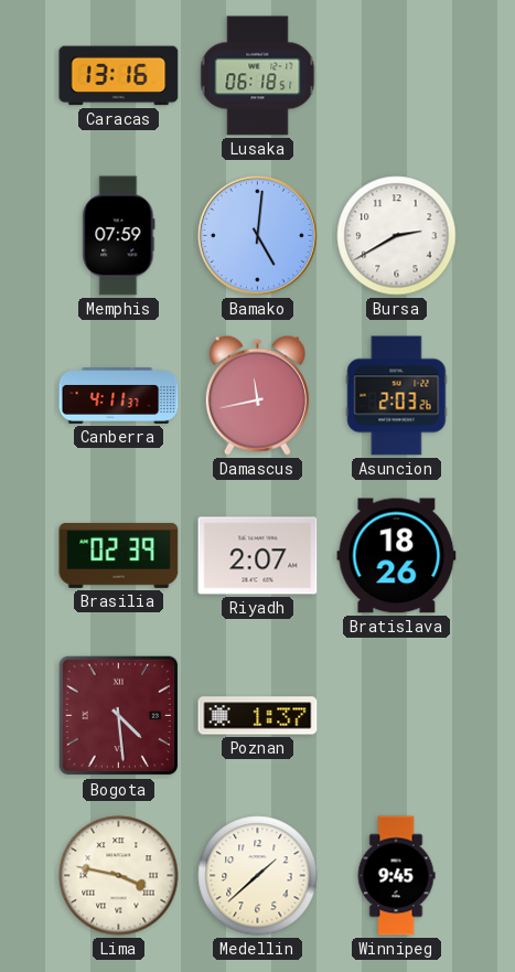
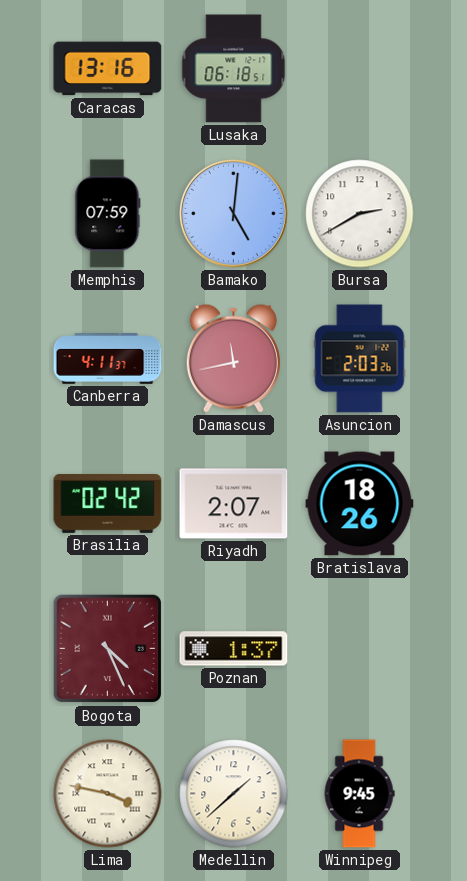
Brasilia: 02:39 -> 02:42
Bogota: 4:29 -> 4:26
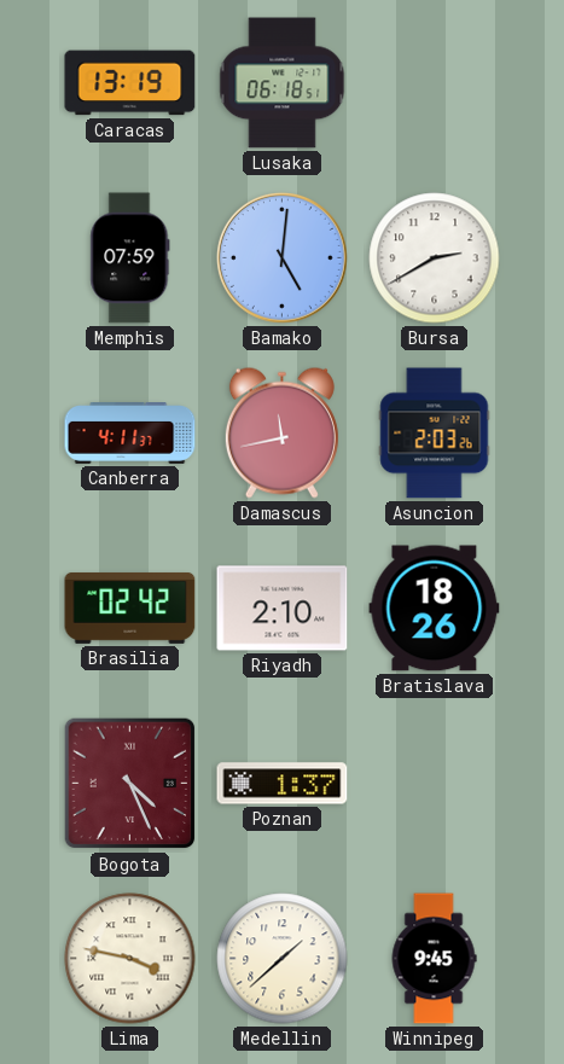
Caracas: 13:16 -> 13:19
Riyadh: 2:07 -> 2:10
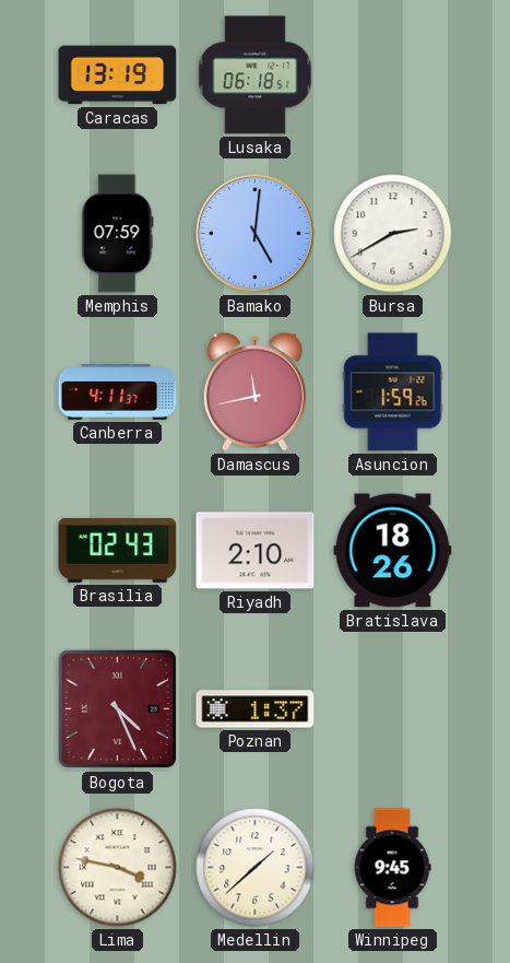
Asuncion: 2:03 -> 1:59
Brasilia: 02:42 -> 02:43
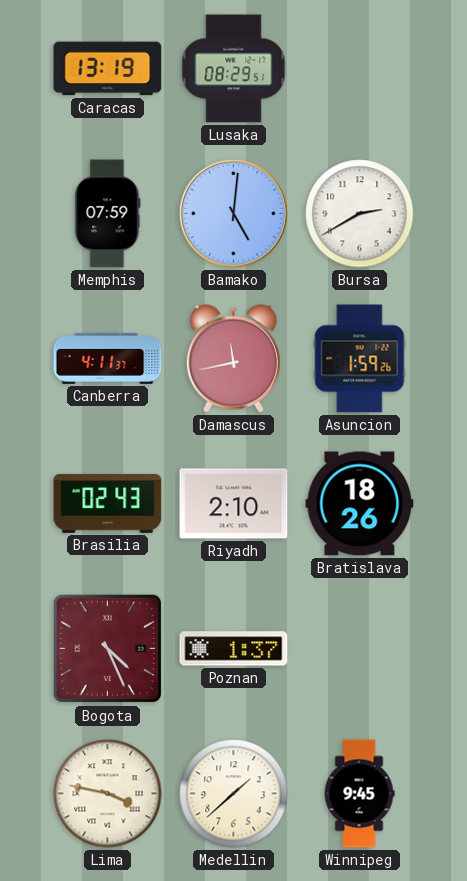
Lusaka: 06:18 -> 08:29
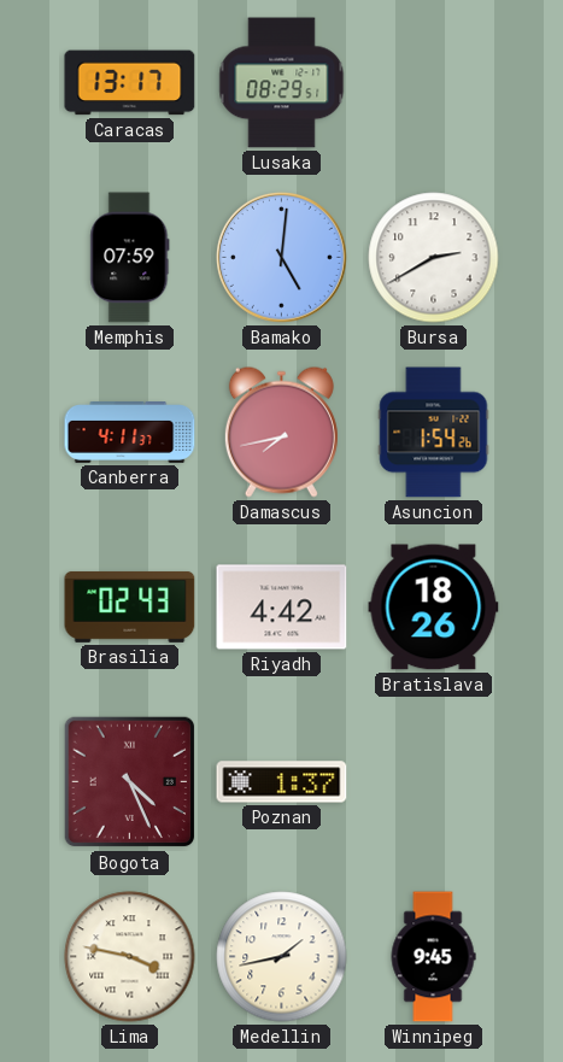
Caracas: 13:19 -> 13:17
Damascus: 11:43 -> 7:43
Asuncion: 1:59 -> 1:54
Riyadh: 2:10 -> 4:42
Medellin: 1:38 -> 1:43
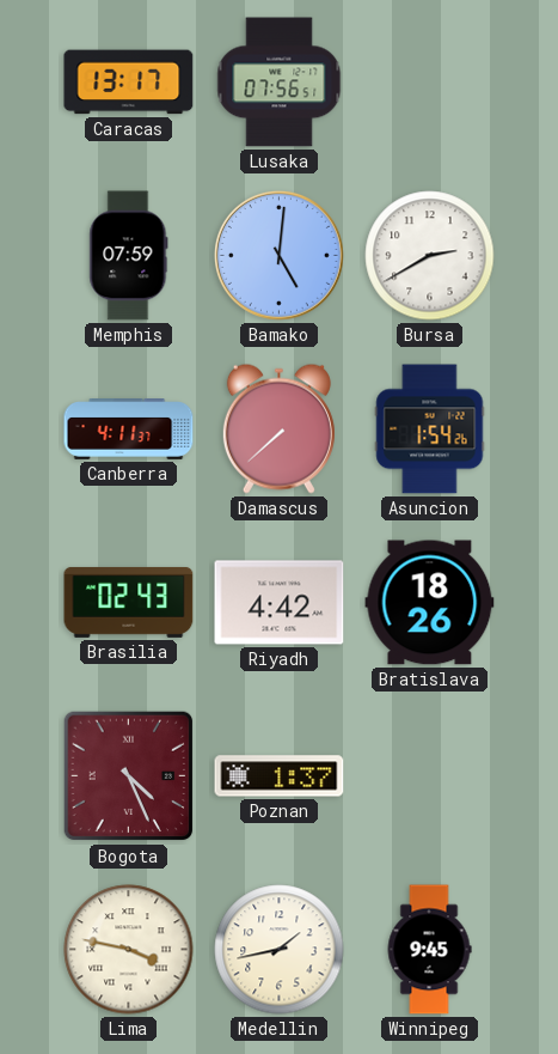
Lusaka: 08:29 -> 07:56
Damascus: 7:43 -> 7:38
